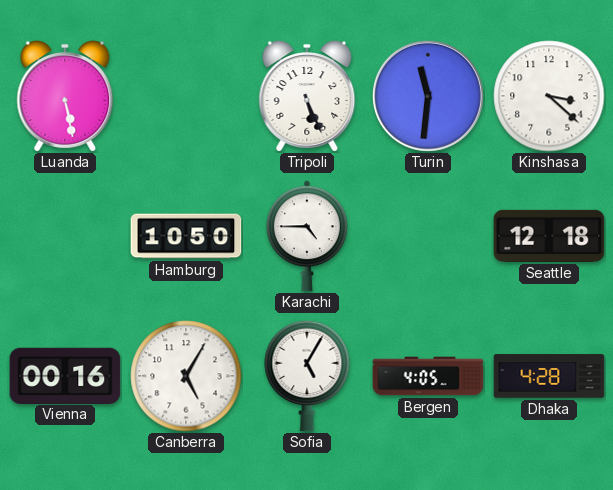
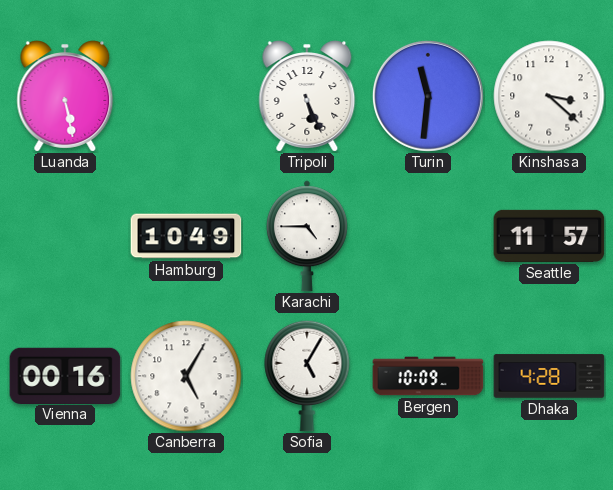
Hamburg: 10:50 -> 10:49
Seattle: 12:18 -> 11:57
Bergen: 4:05 -> 10:09
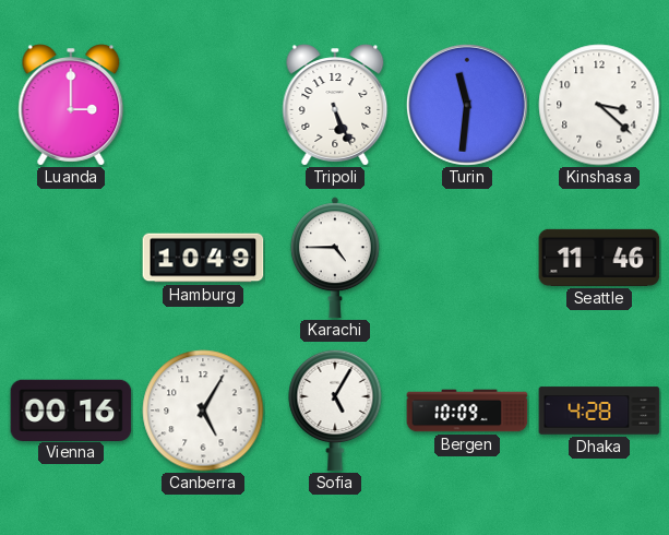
Luanda: 5:28 -> 3:00
Seattle: 11:57 -> 11:46
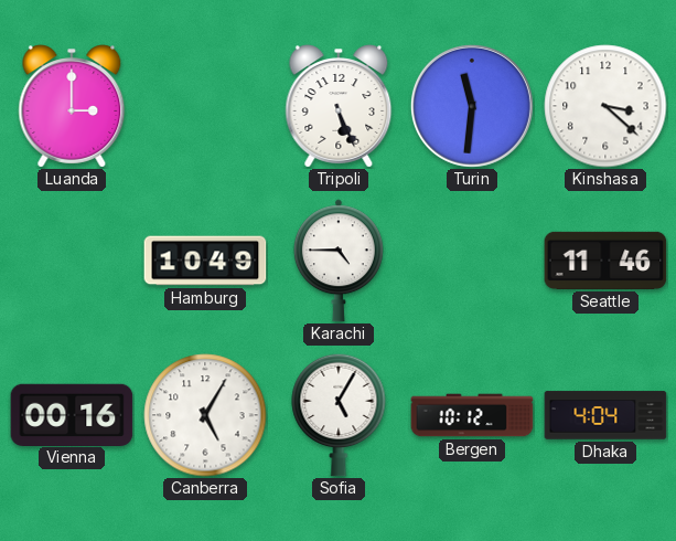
Bergen: 10:09 -> 10:12
Dhaka: 4:28 -> 4:04
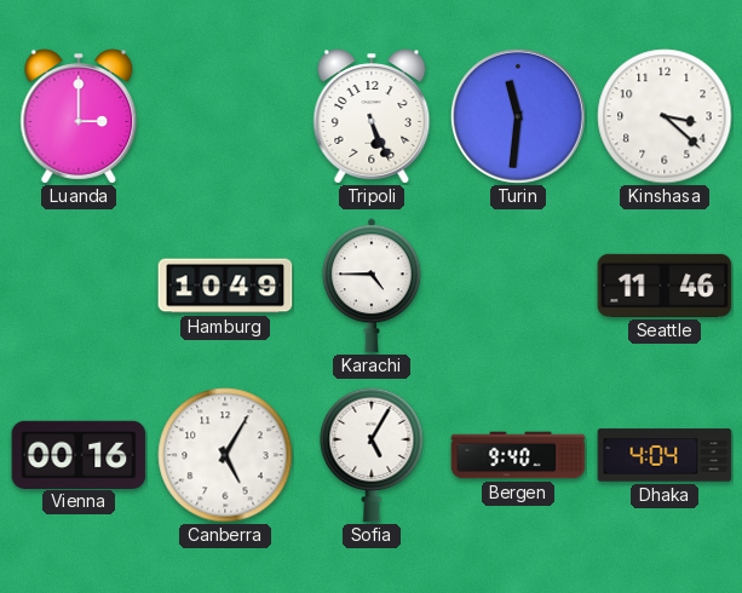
Bergen: 10:12 -> 9:40
